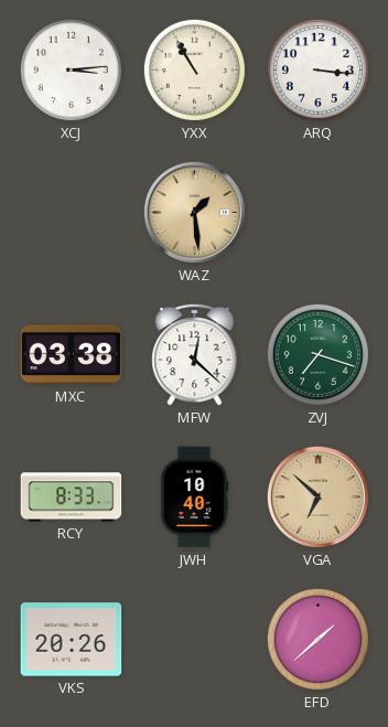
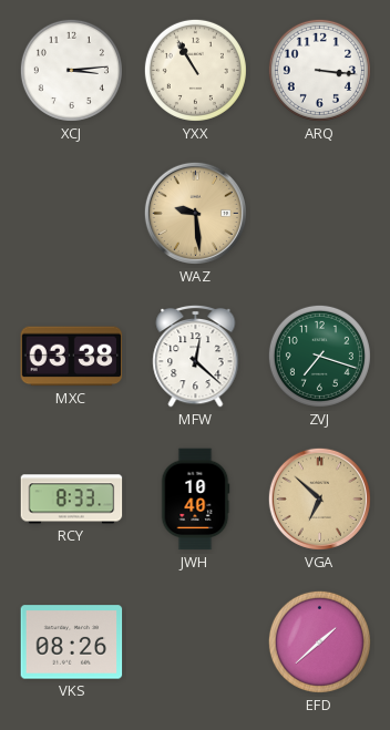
WAZ: 1:29 -> 9:29
VKS: 20:26 -> 08:26
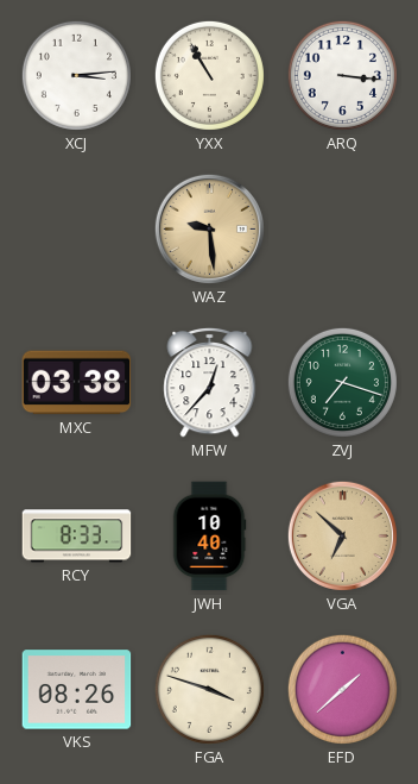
MFW: 12:22 -> 12:37
FGA: none -> 3:48
